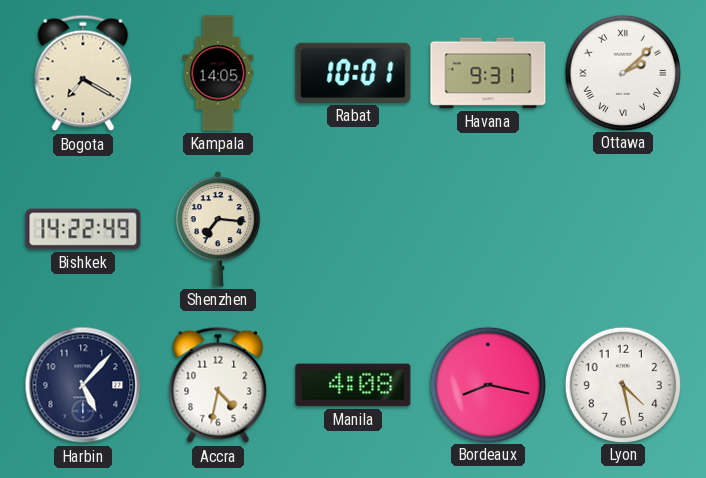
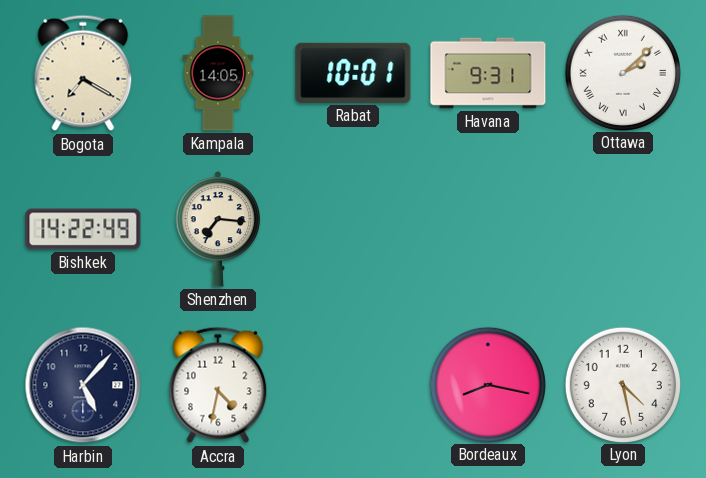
Manila: 4:08 -> none
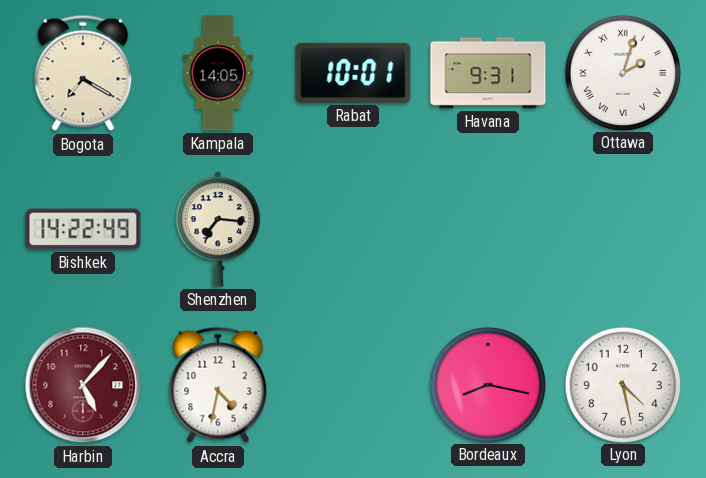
Ottawa: 2:08 -> 2:03
Harbin dial: navy -> burgundy
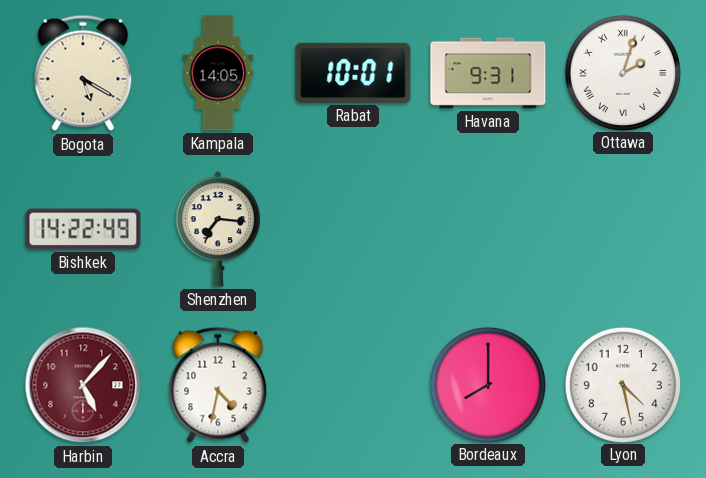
Bogota: 7:20 -> 5:20
Bordeaux: 8:17 -> 8:00
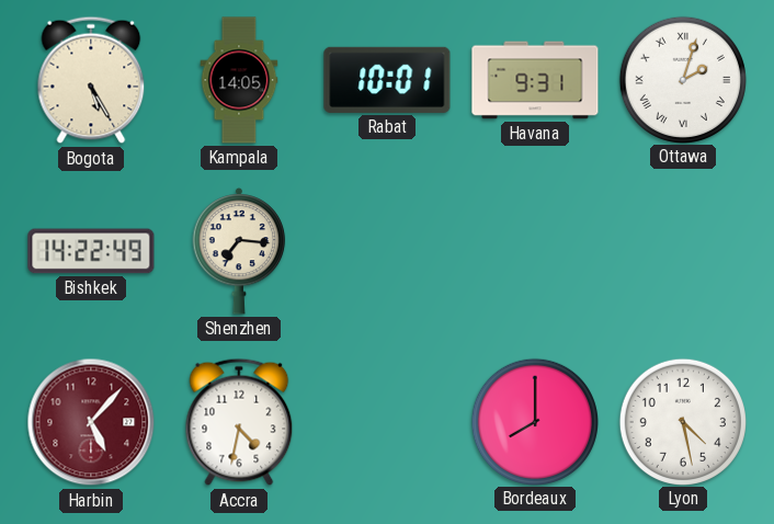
Bogota: 5:20 -> 5:25
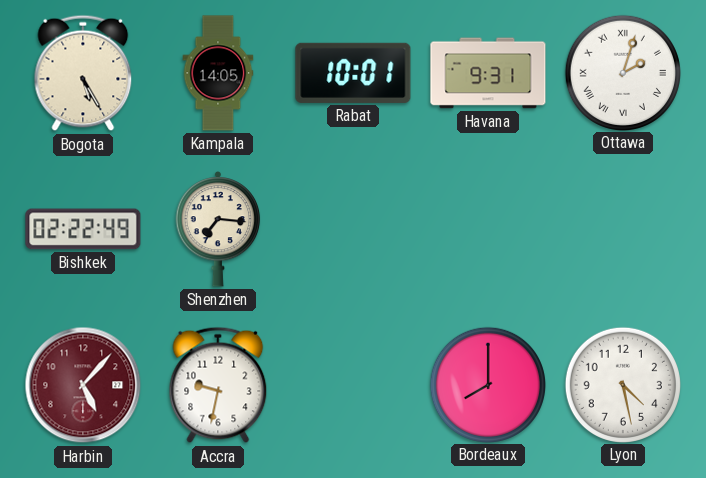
Bishkek: 14:22 -> 02:22
Accra: 4:32 -> 9:32
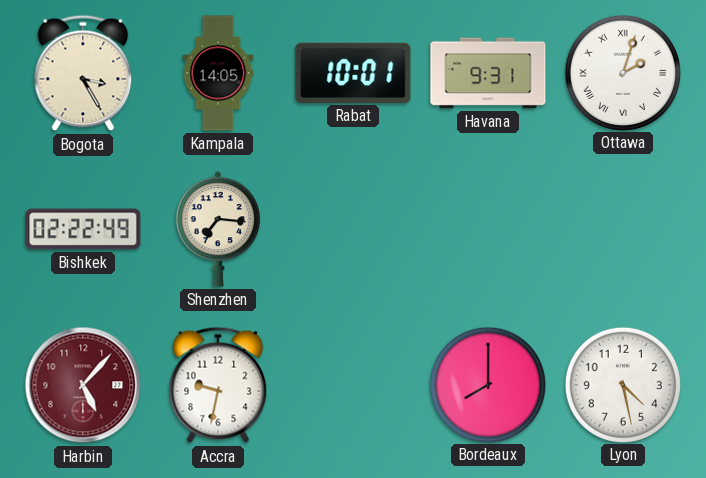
Bogota: 5:25 -> 3:25
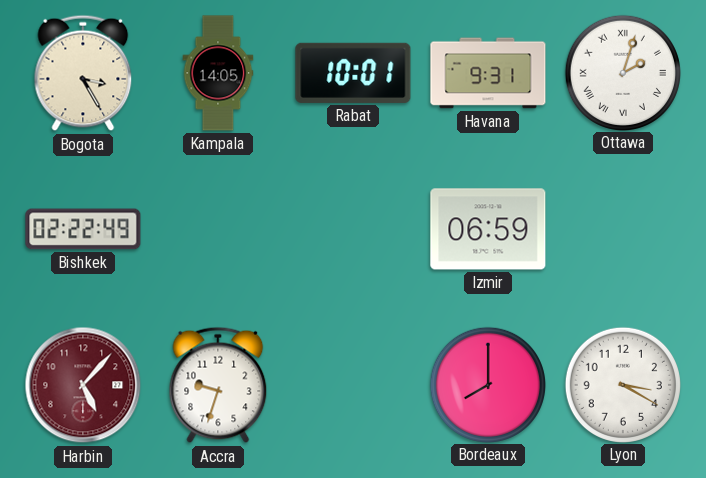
Shenzhen: 7:16 -> none
Izmir: none -> 06:59
Accra: 9:32 -> 9:33
Lyon: 4:28 -> 3:20
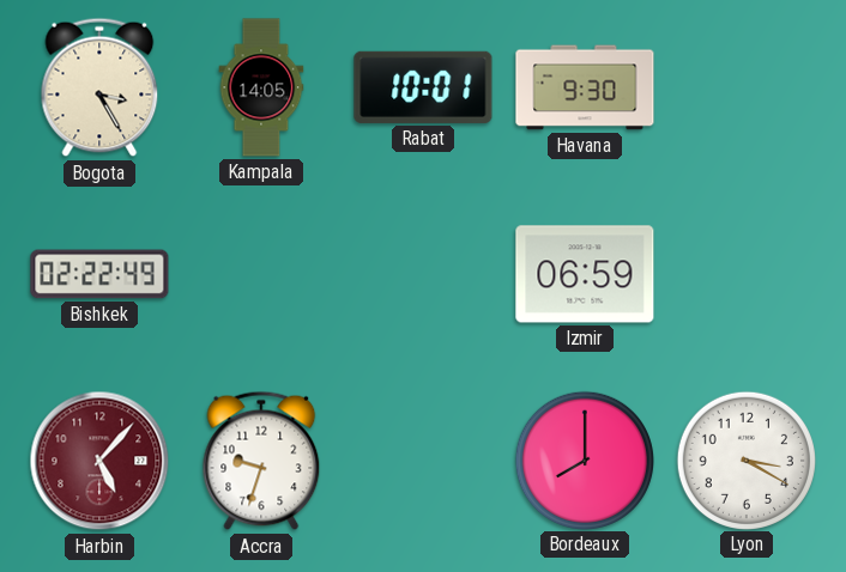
Havana: 9:31 -> 9:30
Ottawa: 2:03 -> none
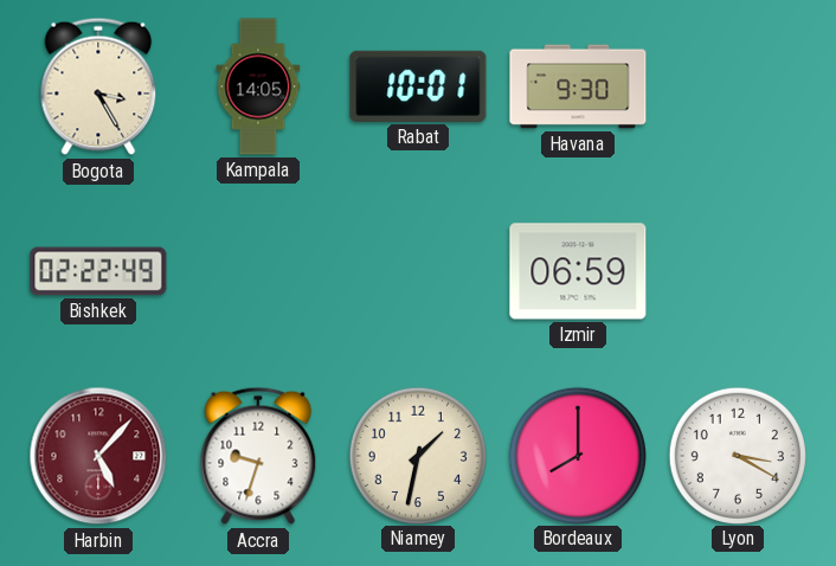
Niamey: none -> 1:32
